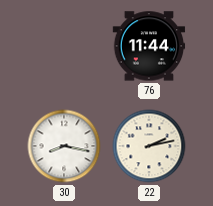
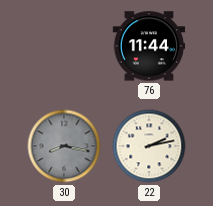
30 dial: white -> grey
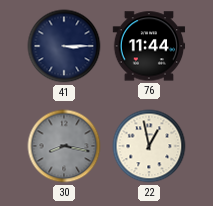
41: none -> 3:15
22: 2:13 -> 12:58
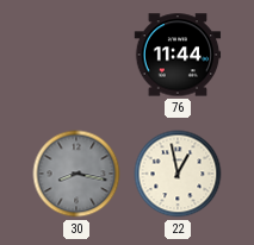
41: 3:15 -> none
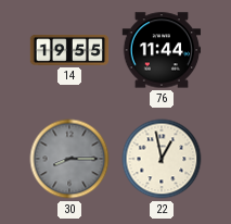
14: none -> 19:55
30: 8:17 -> 8:15
